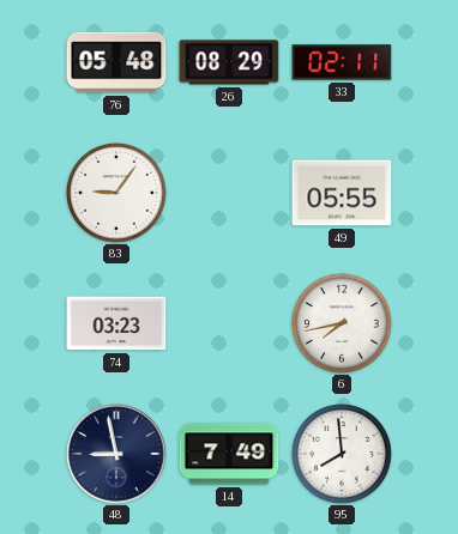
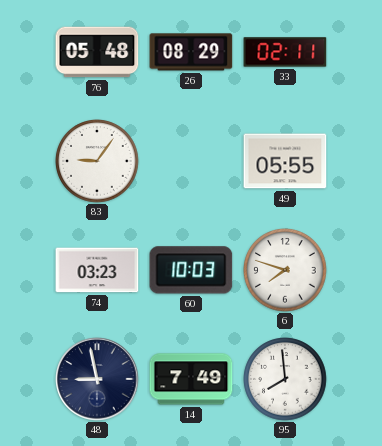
60: none -> 10:03
6: 7:43 -> 7:48
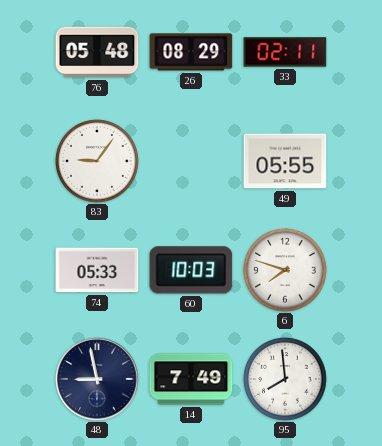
74: 03:23 -> 05:33
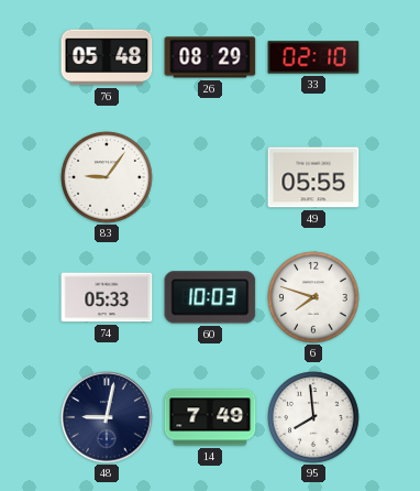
33: 02:11 -> 02:10
48: 8:58 -> 9:02
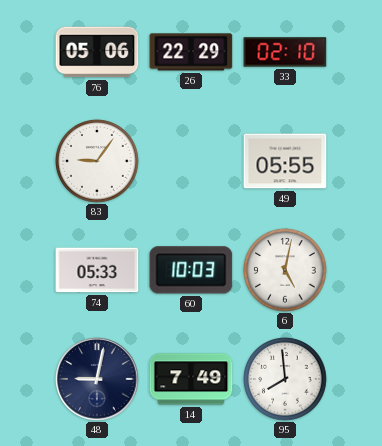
76: 05:48 -> 05:06
26: 08:29 -> 22:29
6: 7:48 -> 5:02
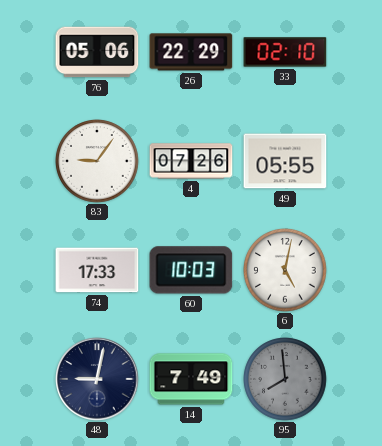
4: none -> 07:26
74: 05:33 -> 17:33
95 dial: white -> grey
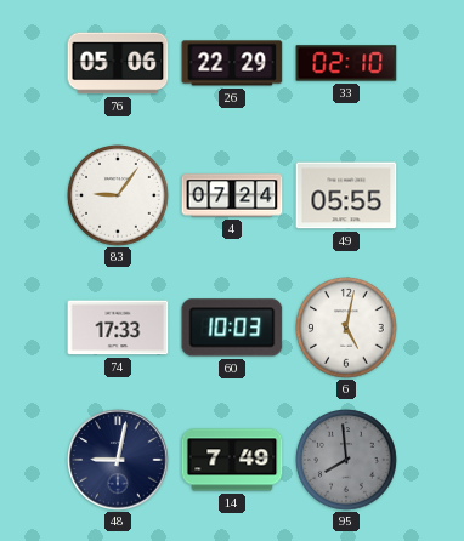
4: 07:26 -> 07:24
